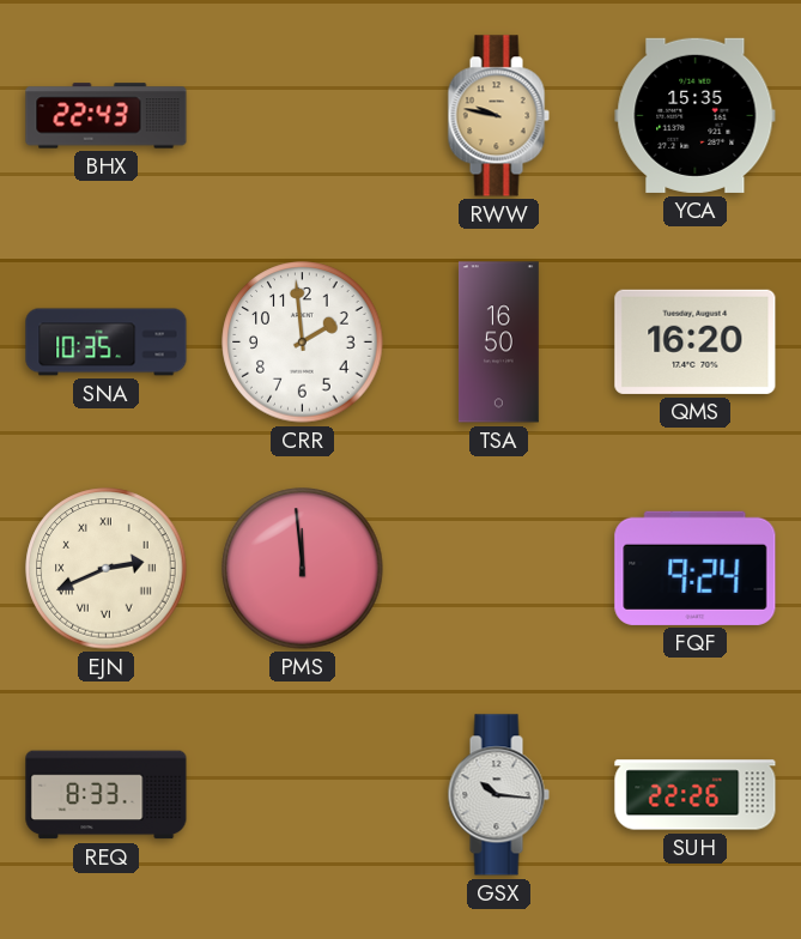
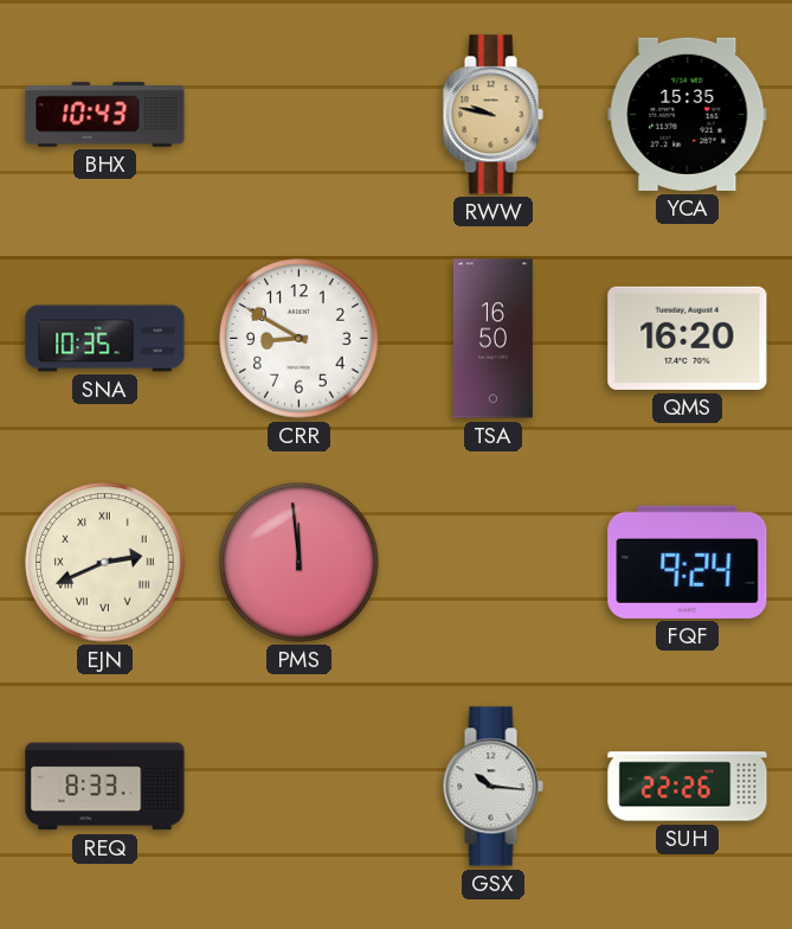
BHX: 22:43 -> 10:43
CRR: 1:59 -> 8:50
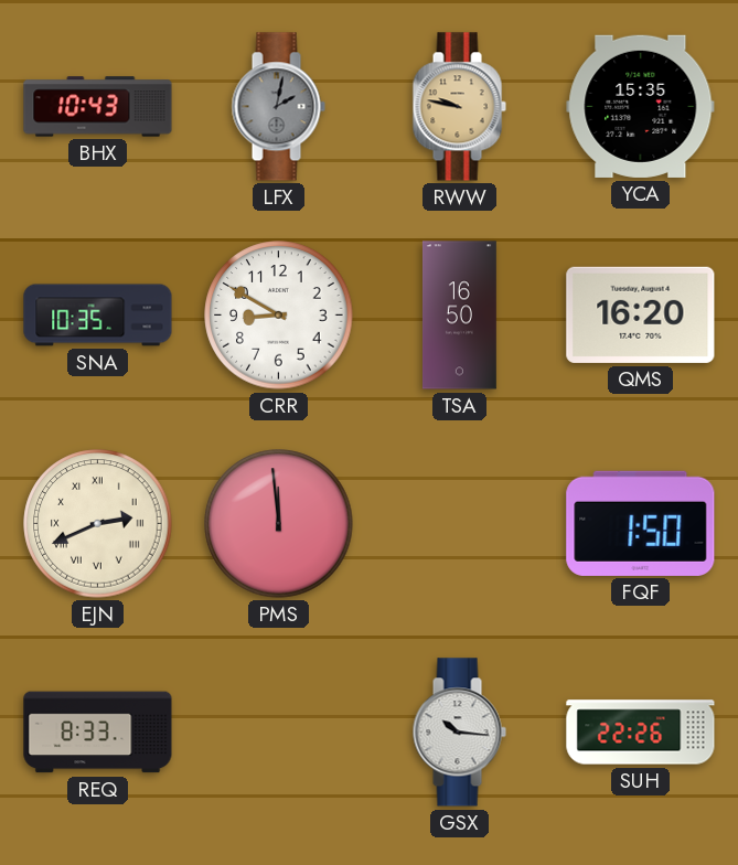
LFX: none -> 2:02
FQF: 9:24 -> 1:50
